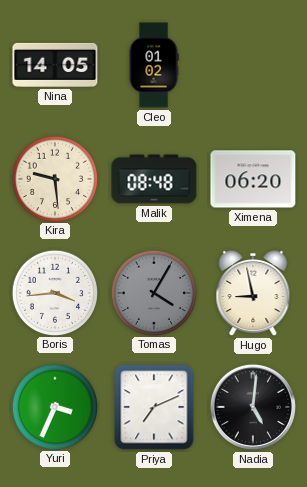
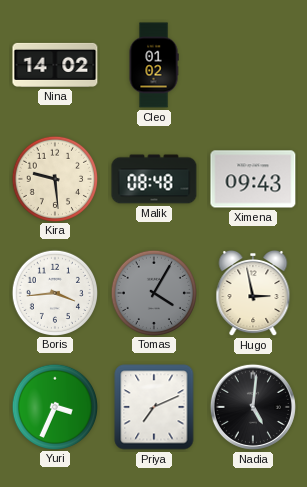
Nina: 14:05 -> 14:02
Ximena: 06:20 -> 09:43
Hugo: 8:58 -> 2:58
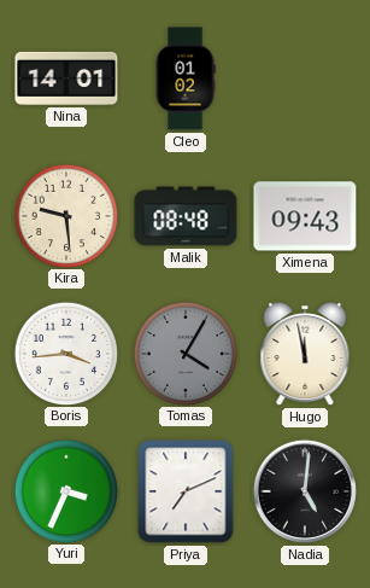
Nina: 14:02 -> 14:01
Hugo: 2:58 -> 11:58
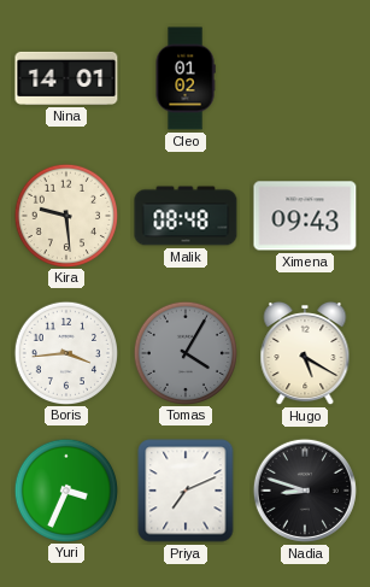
Hugo: 11:58 -> 5:20
Nadia: 5:01 -> 8:48
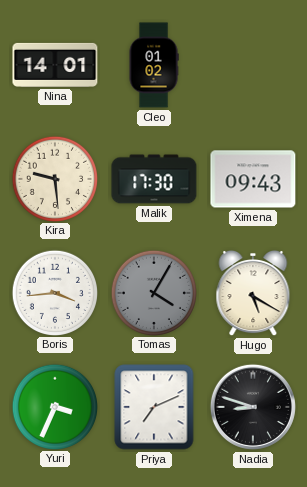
Malik: 08:48 -> 17:30
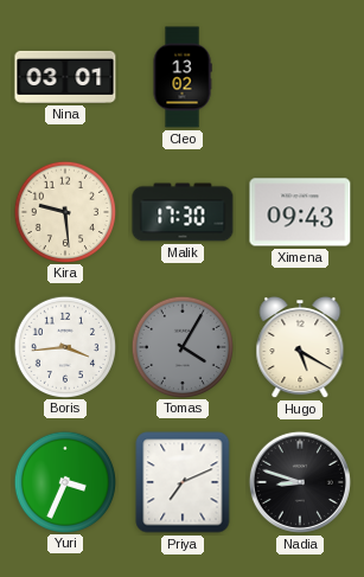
Nina: 14:01 -> 03:01
Cleo: 01:02 -> 13:02
